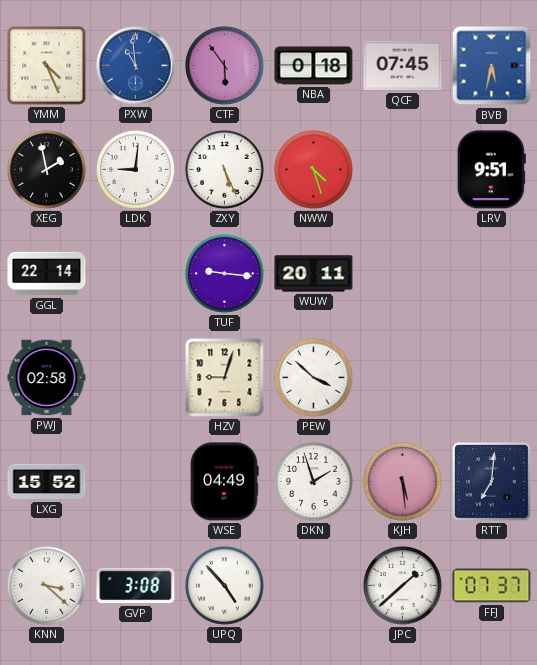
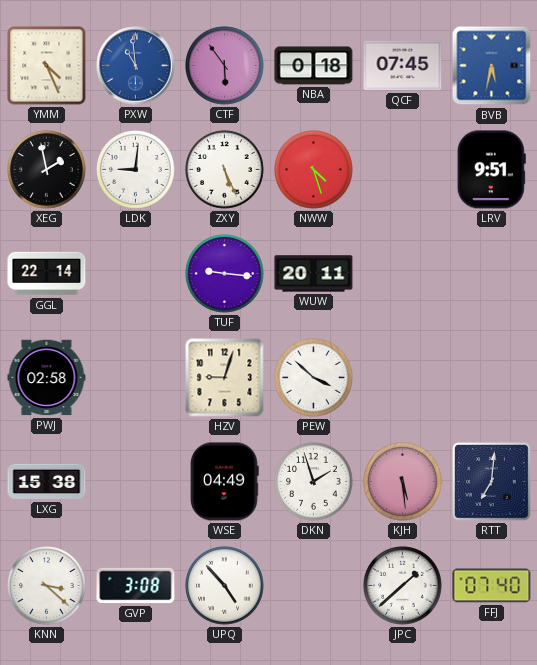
LXG: 15:52 -> 15:38
FFJ: 07:37 -> 07:40
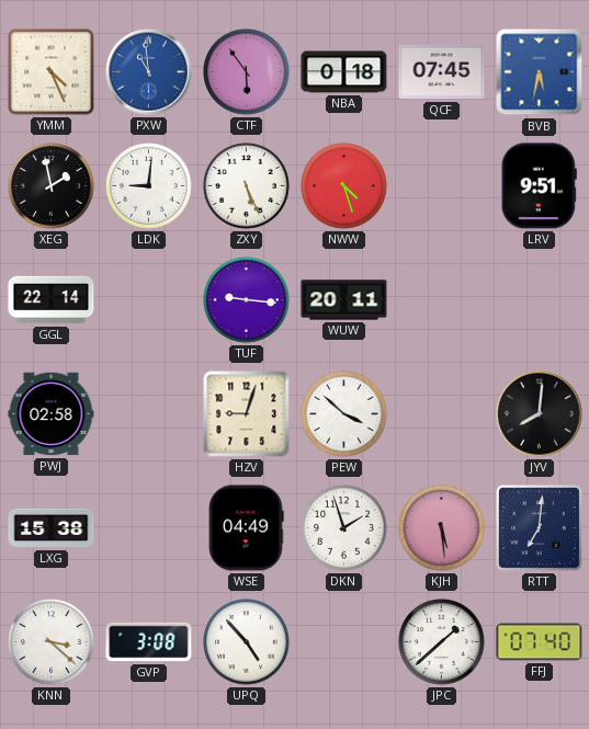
JYV: none -> 8:01
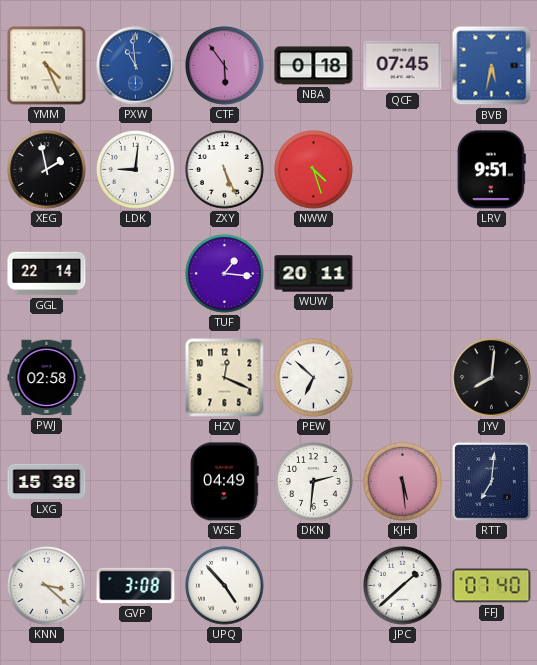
TUF: 9:16 -> 1:16
HZV: 9:03 -> 12:19
PEW: 3:52 -> 6:52
DKN: 1:57 -> 2:31
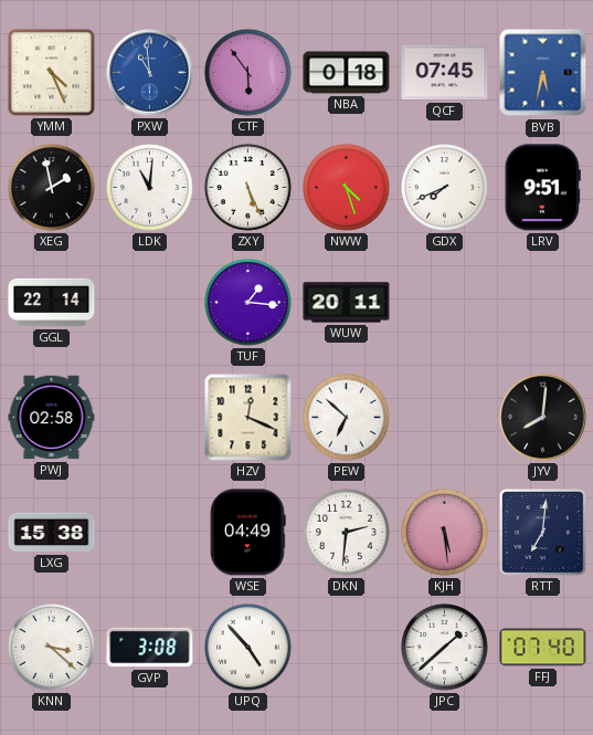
LDK: 9:01 -> 11:01
GDX: none -> 7:41
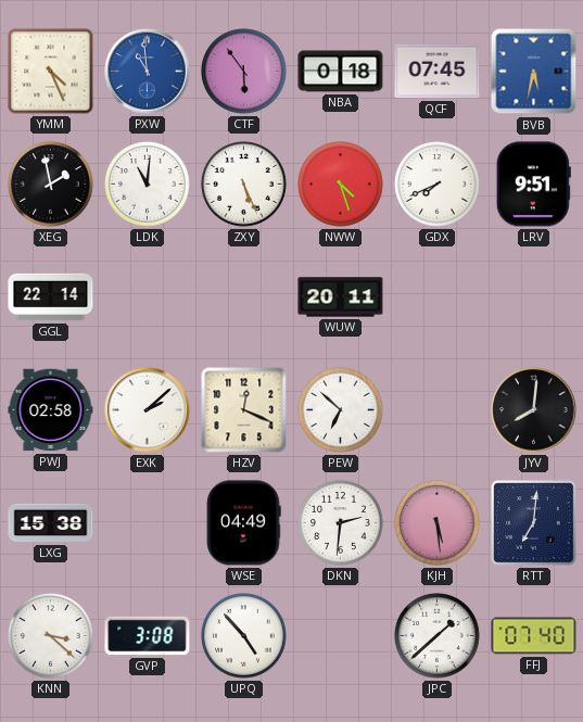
TUF: 1:16 -> none
EXK: none -> 2:08
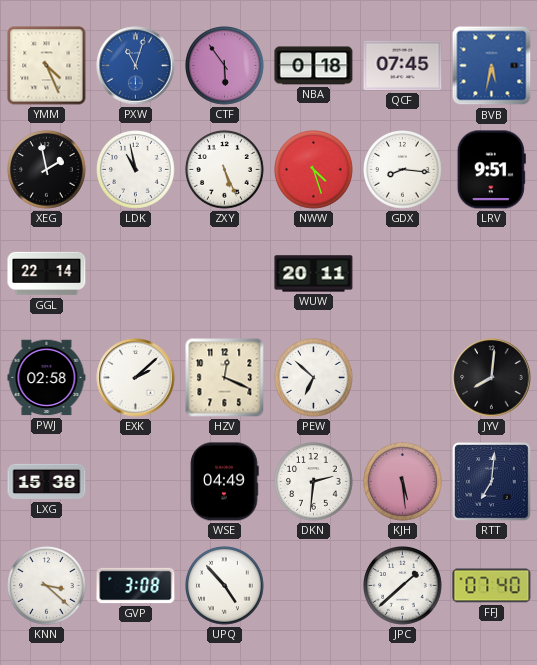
PXW: 10:59 -> 11:03
LDK: 11:01 -> 10:58
GDX: 7:41 -> 8:16
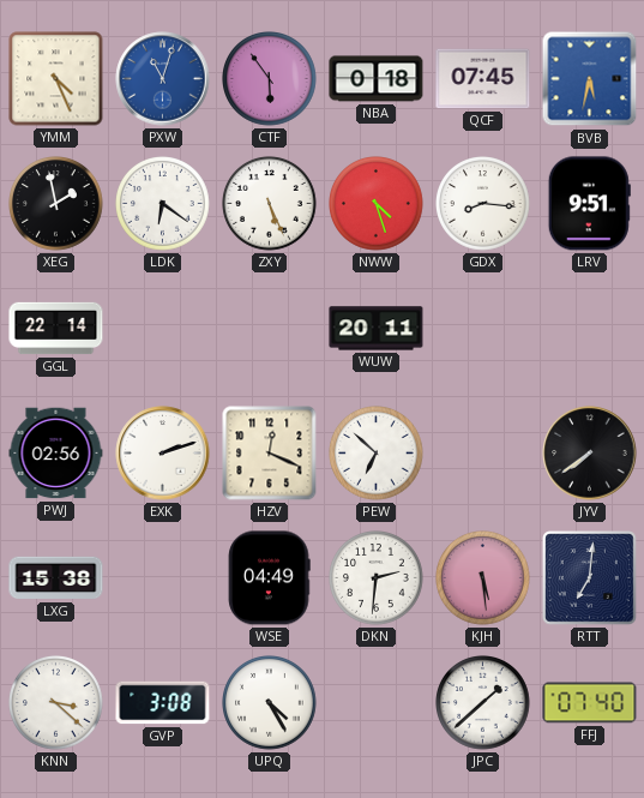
LDK: 10:58 -> 6:21
PWJ: 02:58 -> 02:56
EXK: 2:08 -> 2:12
JYV: 8:01 -> 7:39
UPQ: 4:53 -> 4:25
